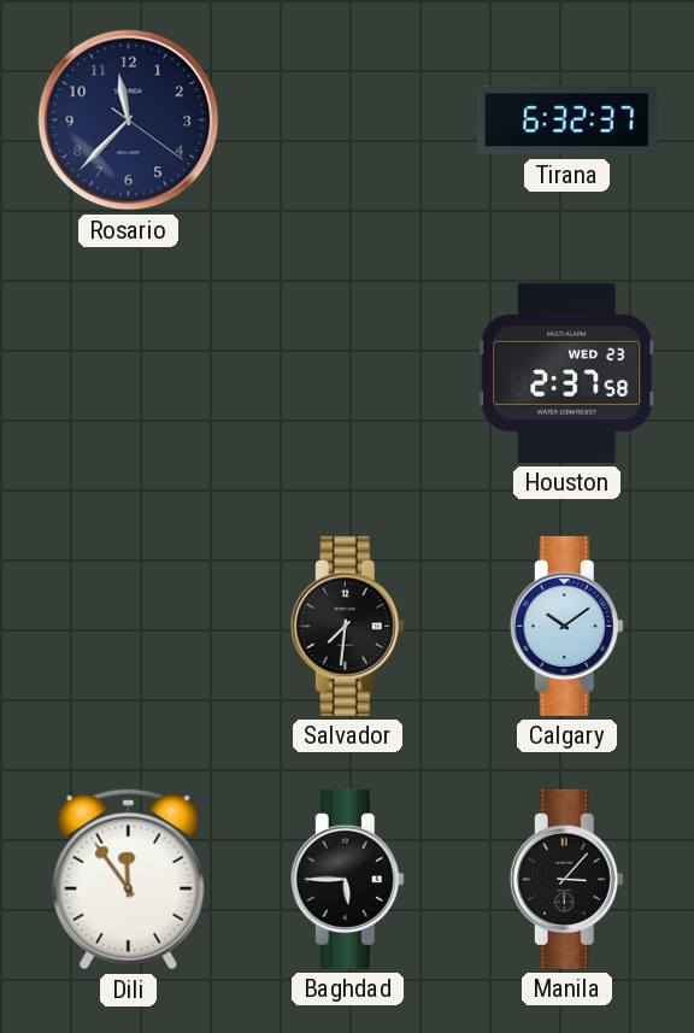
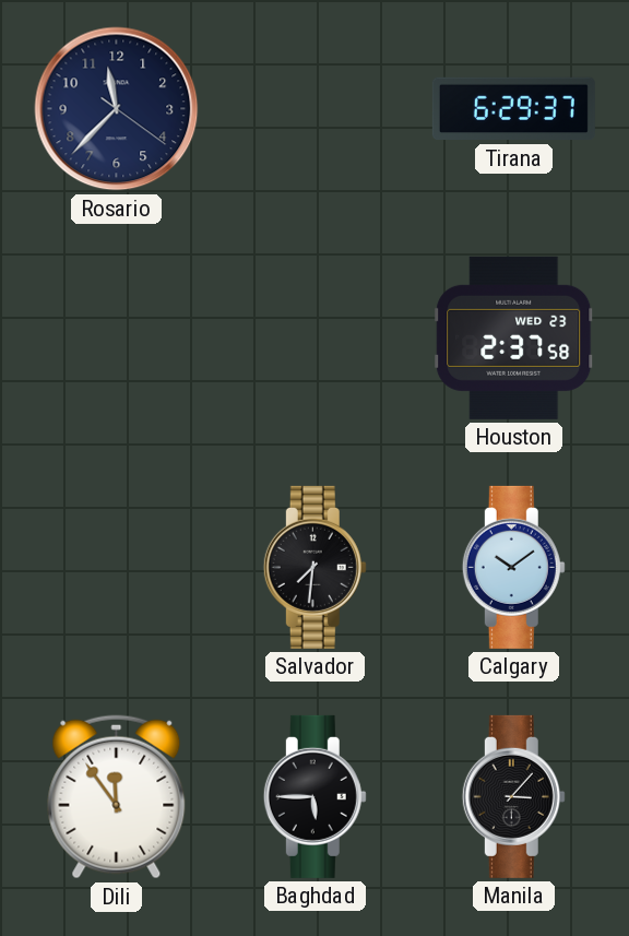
Tirana: 6:32 -> 6:29
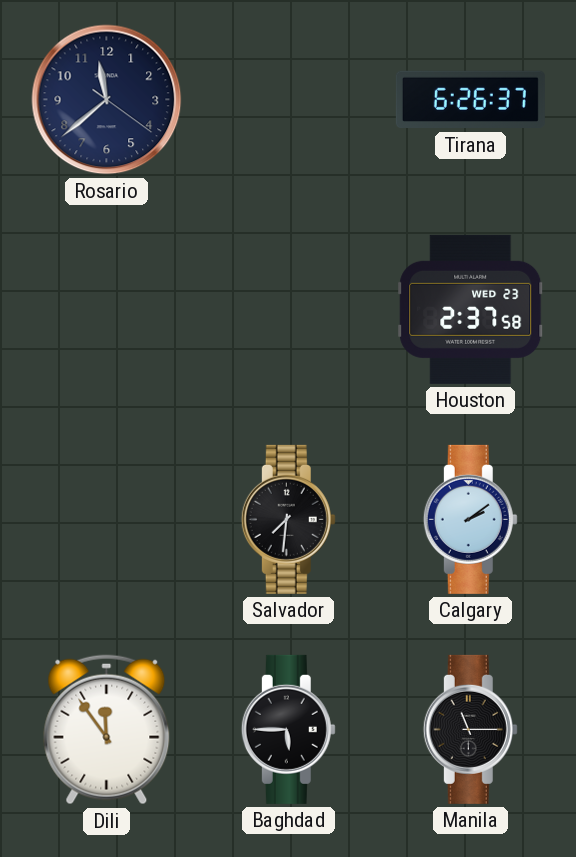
Rosario: 11:37 -> 11:38
Tirana: 6:29 -> 6:26
Calgary: 10:09 -> 2:09
Manila: 3:07 -> 11:15
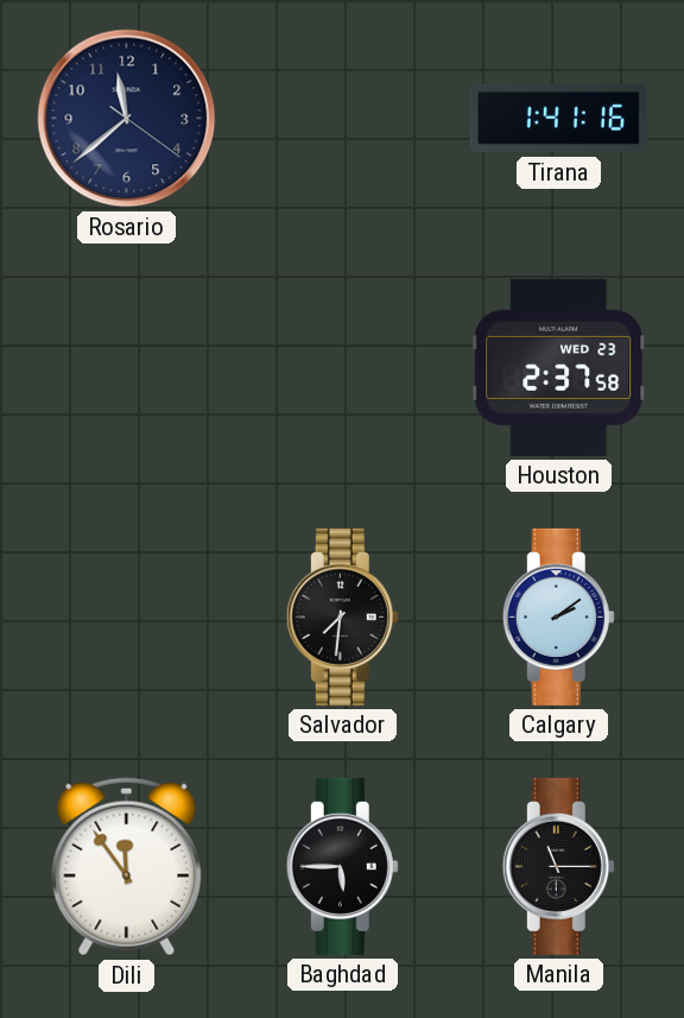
Tirana: 6:26 -> 1:41
